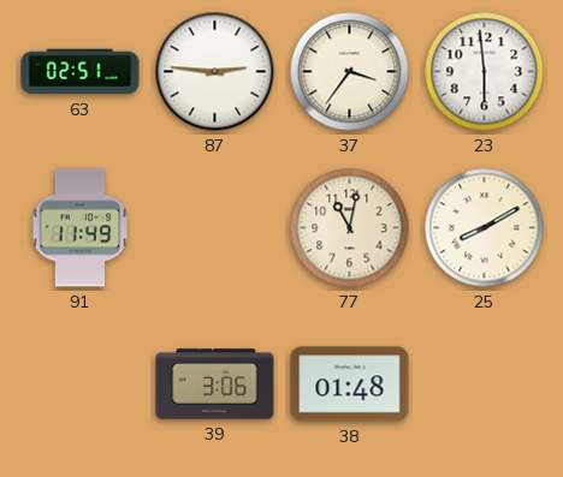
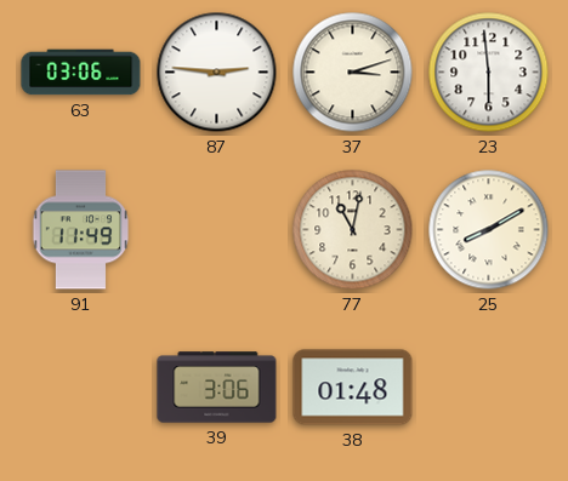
63: 02:51 -> 03:06
37: 3:36 -> 3:12
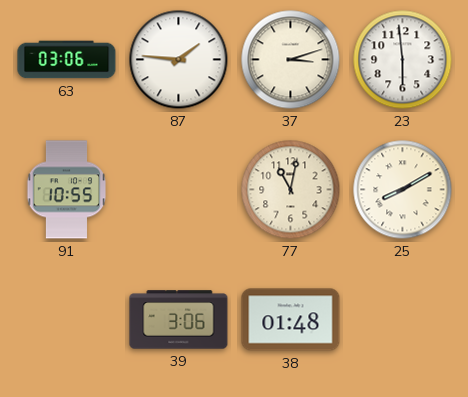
87: 2:46 -> 1:46
91: 11:49 -> 10:55
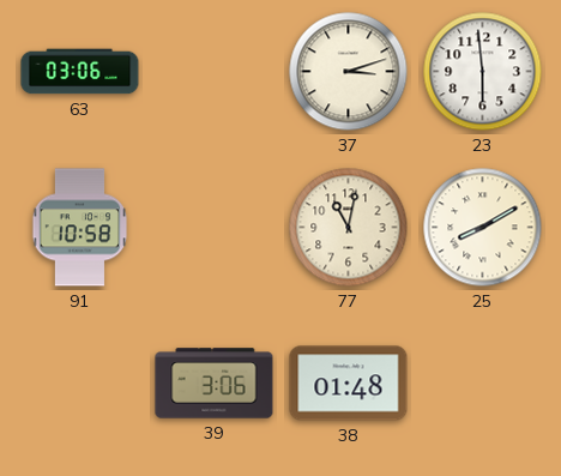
87: 1:46 -> none
91: 10:55 -> 10:58
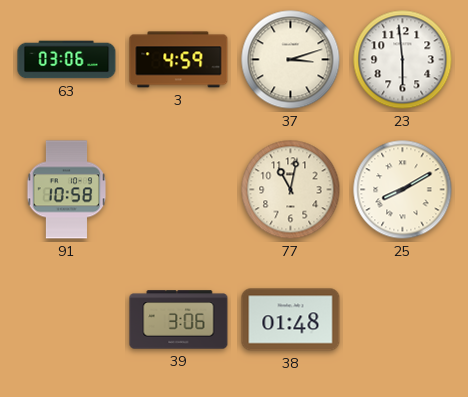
3: none -> 4:59
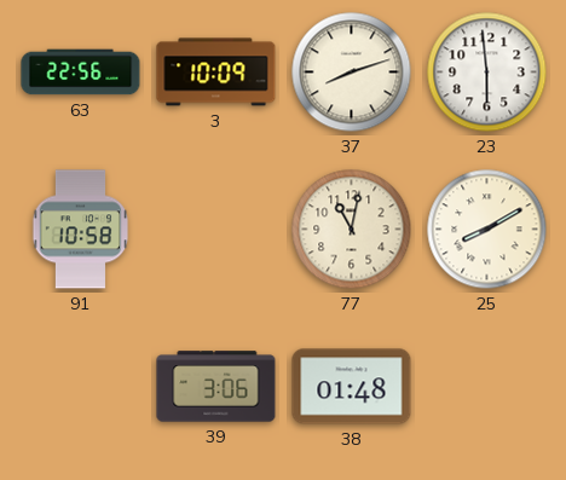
63: 03:06 -> 22:56
3: 4:59 -> 10:09
37: 3:12 -> 8:12
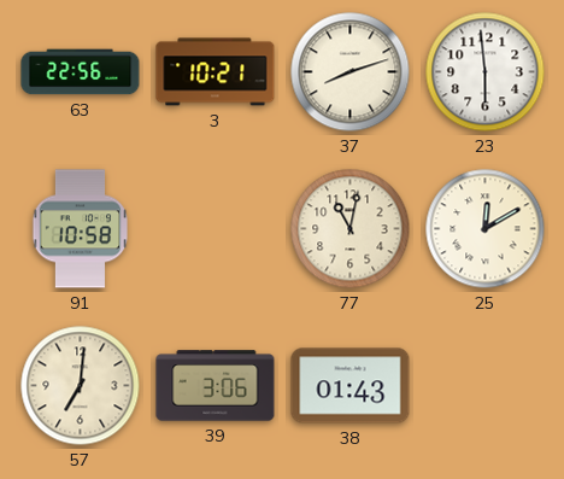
3: 10:09 -> 10:21
25: 8:10 -> 12:10
57: none -> 7:01
38: 01:48 -> 01:43
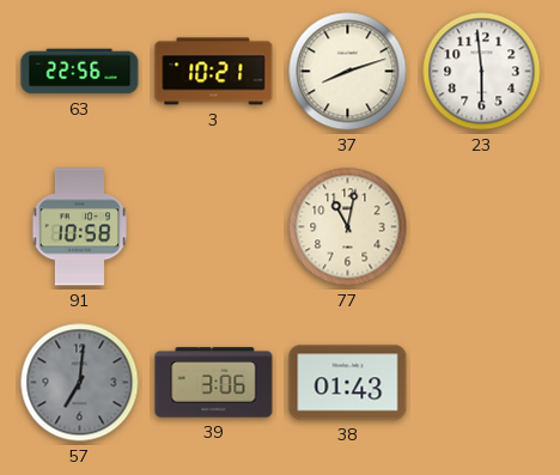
25: 12:10 -> none
57 dial: cream -> grey
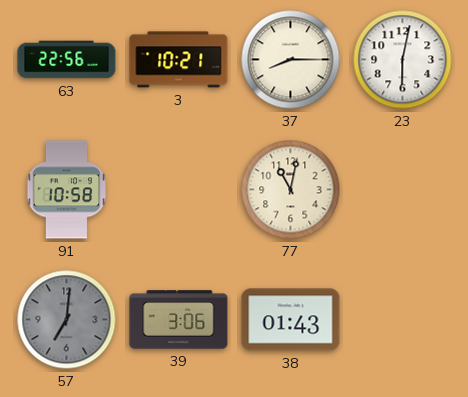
37: 8:12 -> 8:15
23: 5:59 -> 6:02
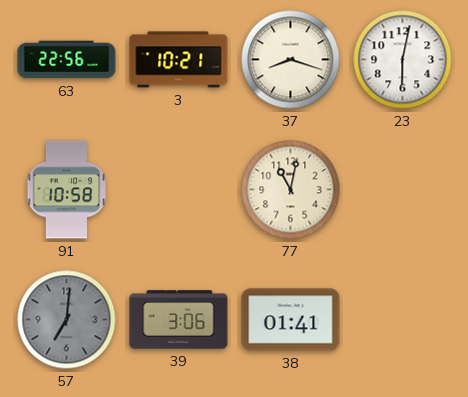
37: 8:15 -> 8:18
38: 01:43 -> 01:41
